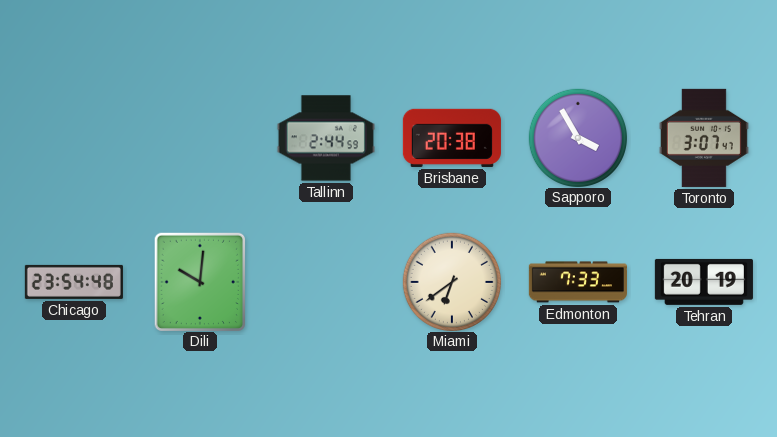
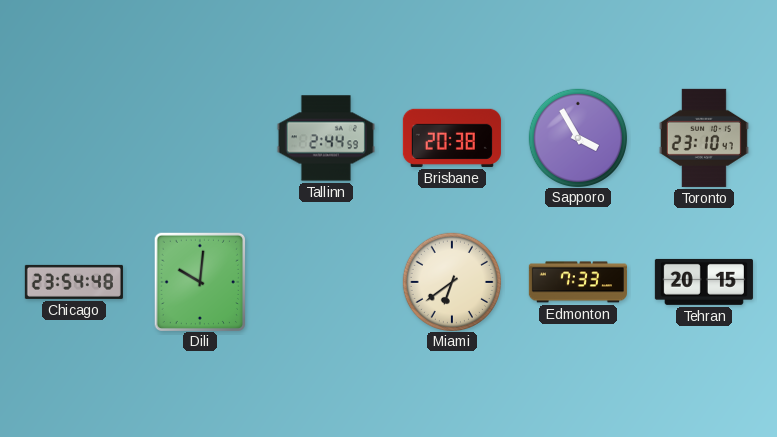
Toronto: 3:07 -> 23:10
Tehran: 20:19 -> 20:15
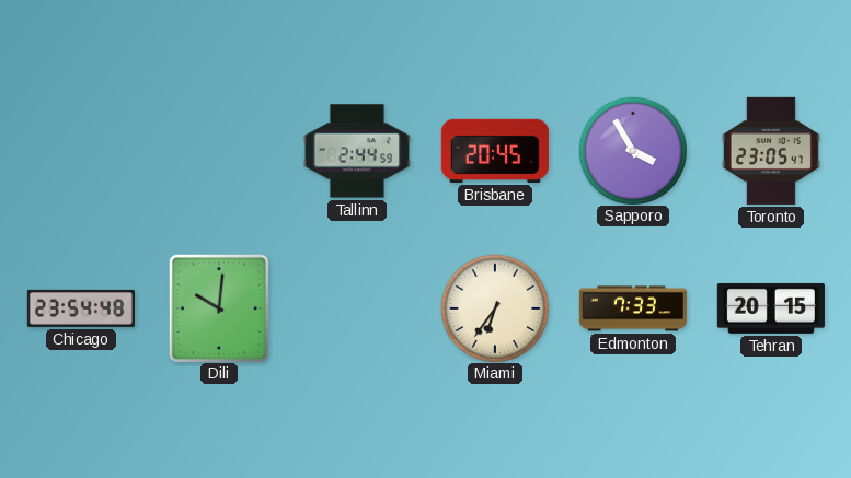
Brisbane: 20:38 -> 20:45
Toronto: 23:10 -> 23:05
Miami: 6:39 -> 6:36
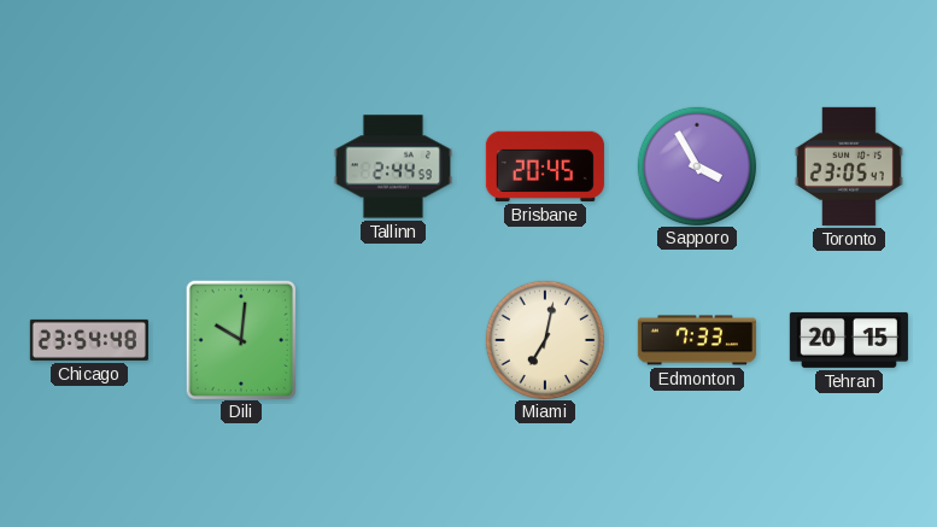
Miami: 6:36 -> 7:02
